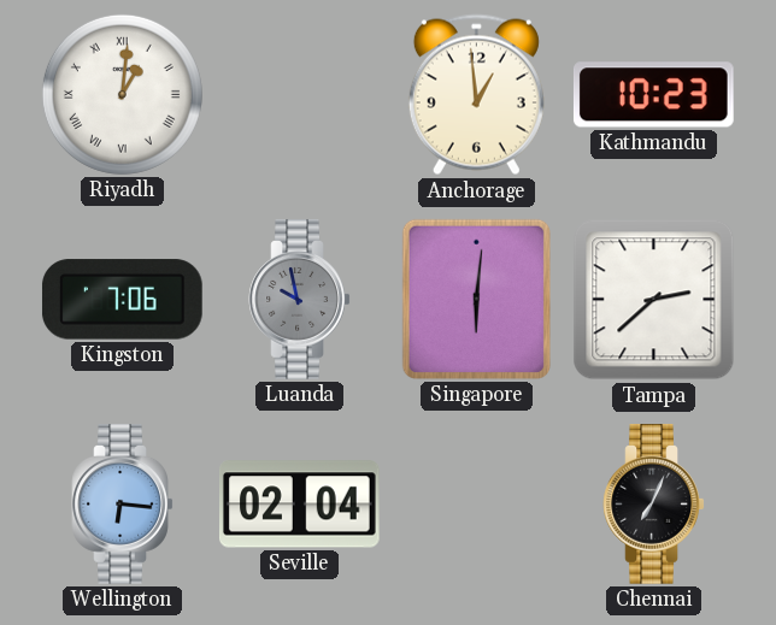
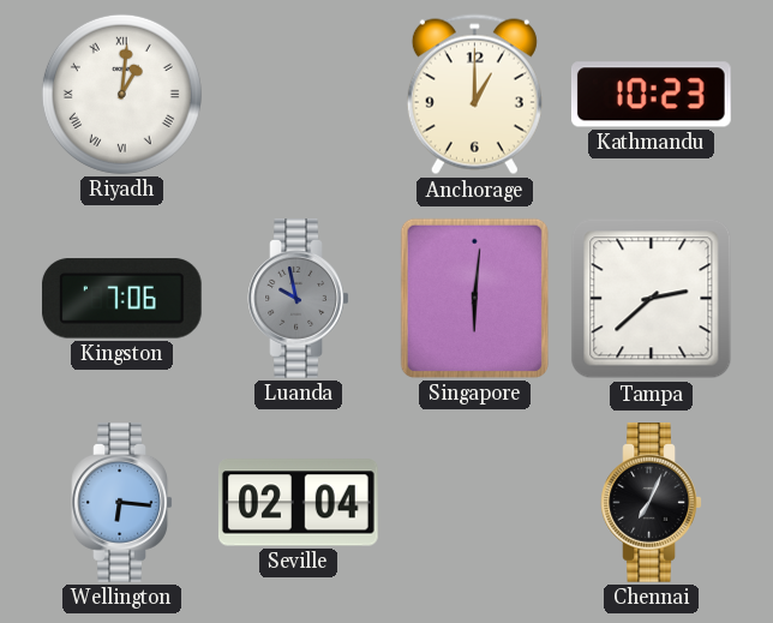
Anchorage: 12:59 -> 1:00
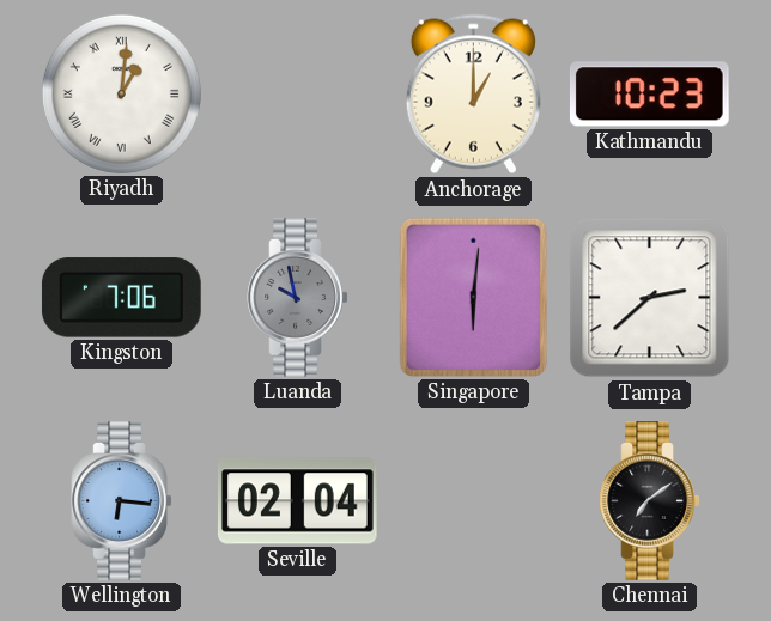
Chennai: 7:04 -> 7:09
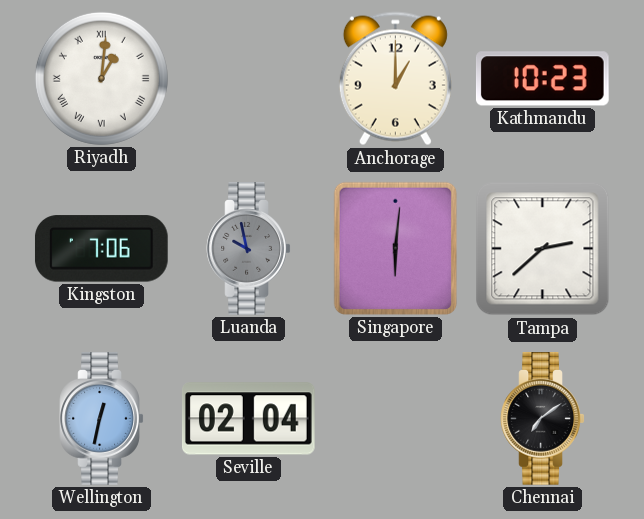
Wellington: 6:16 -> 12:32
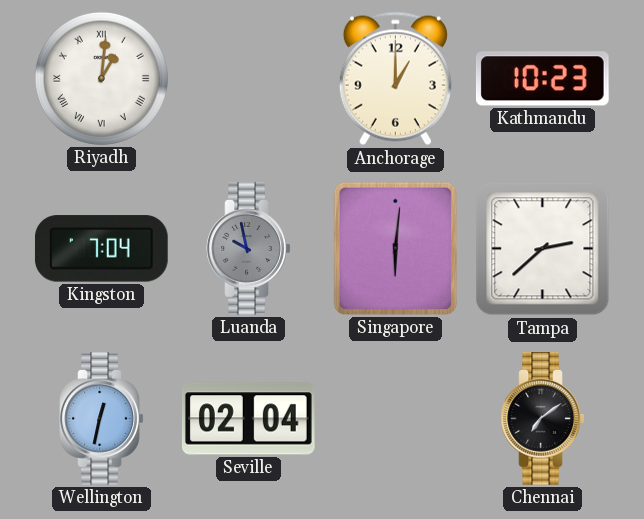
Kingston: 7:06 -> 7:04
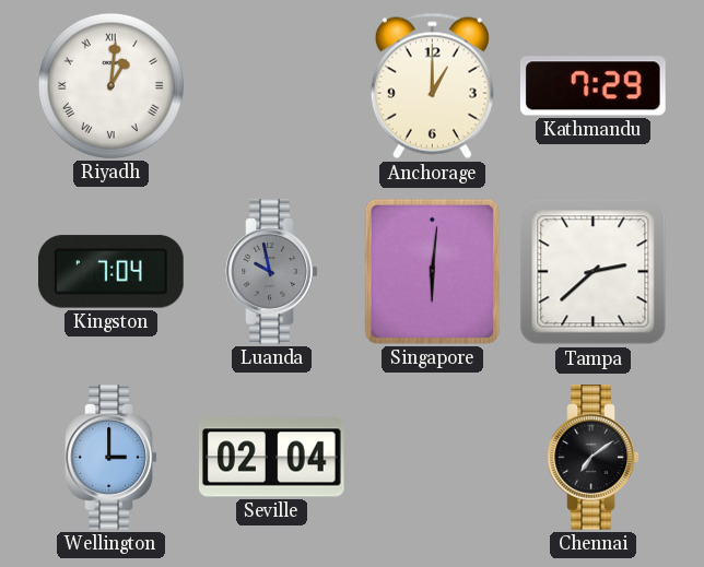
Kathmandu: 10:23 -> 7:29
Wellington: 12:32 -> 3:00
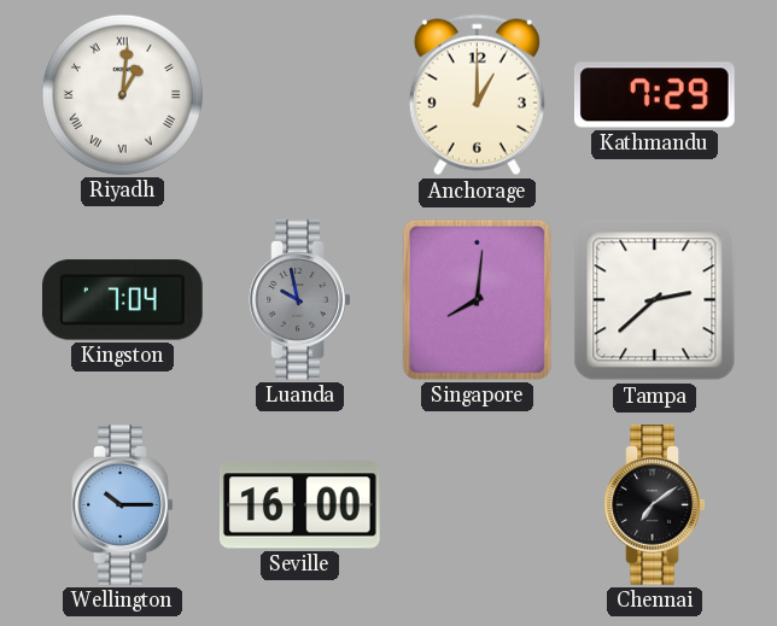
Singapore: 6:01 -> 8:01
Wellington: 3:00 -> 10:15
Seville: 02:04 -> 16:00
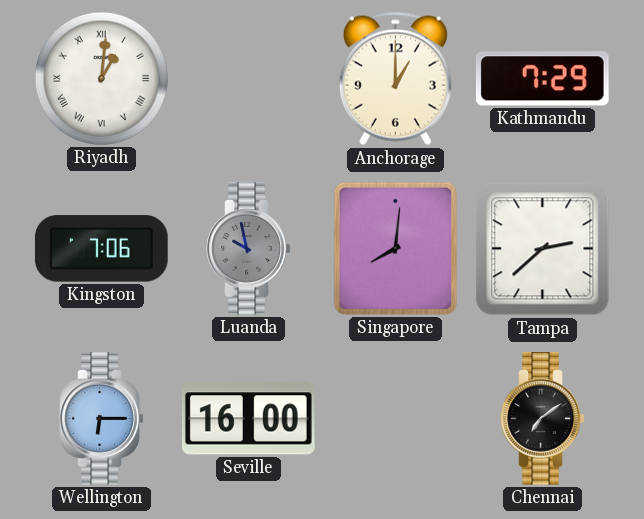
Kingston: 7:04 -> 7:06
Wellington: 10:15 -> 6:15
